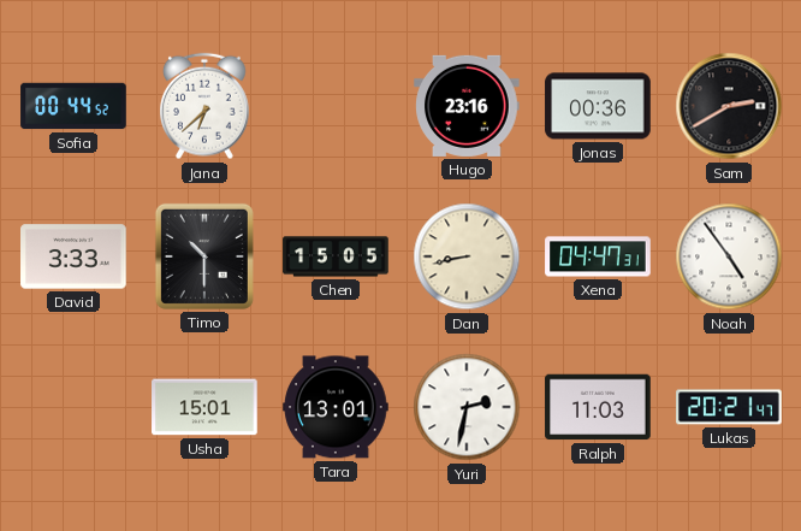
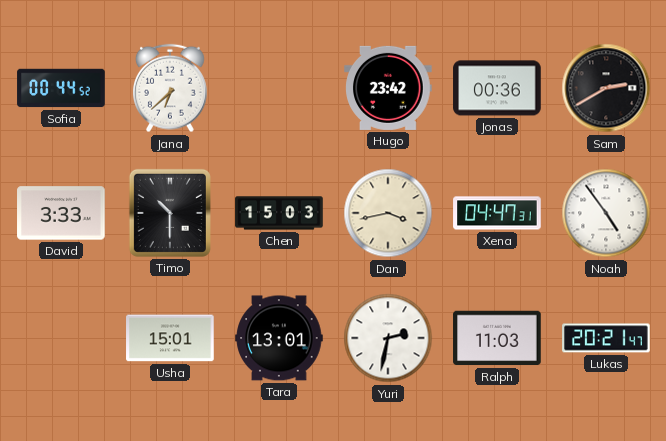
Hugo: 23:16 -> 23:42
Chen: 15:05 -> 15:03
Dan: 8:43 -> 3:43
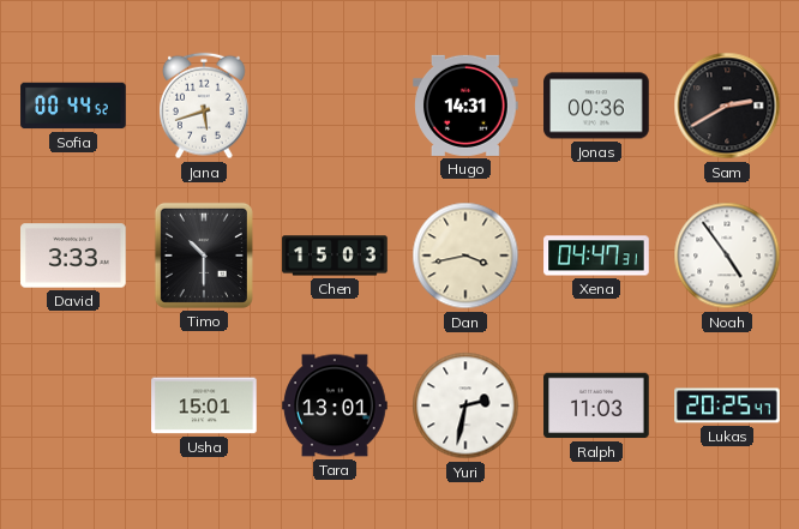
Jana: 6:38 -> 5:42
Hugo: 23:42 -> 14:31
Lukas: 20:21 -> 20:25
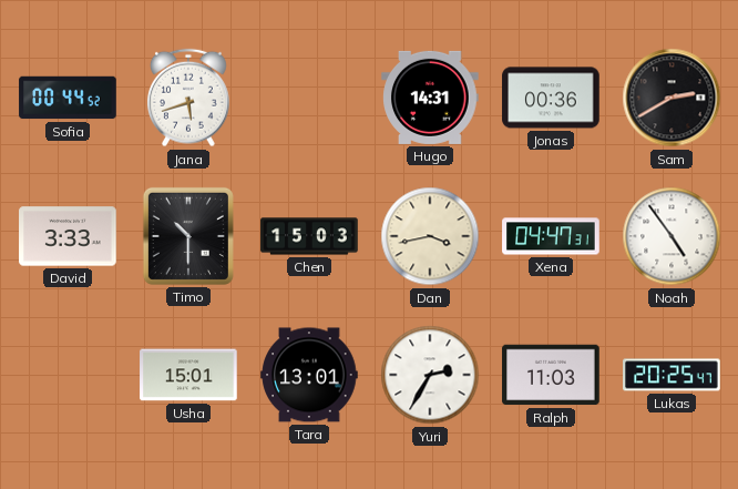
Yuri: 2:32 -> 2:35
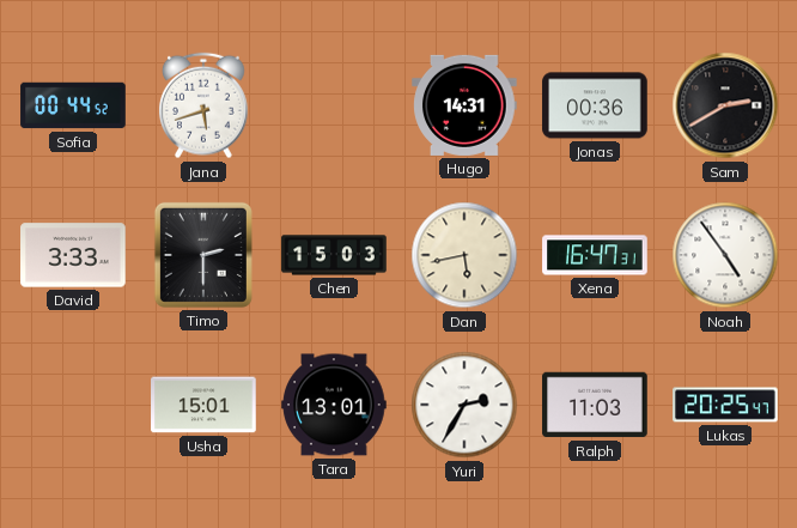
Timo: 10:30 -> 2:30
Dan: 3:43 -> 5:43
Xena: 04:47 -> 16:47
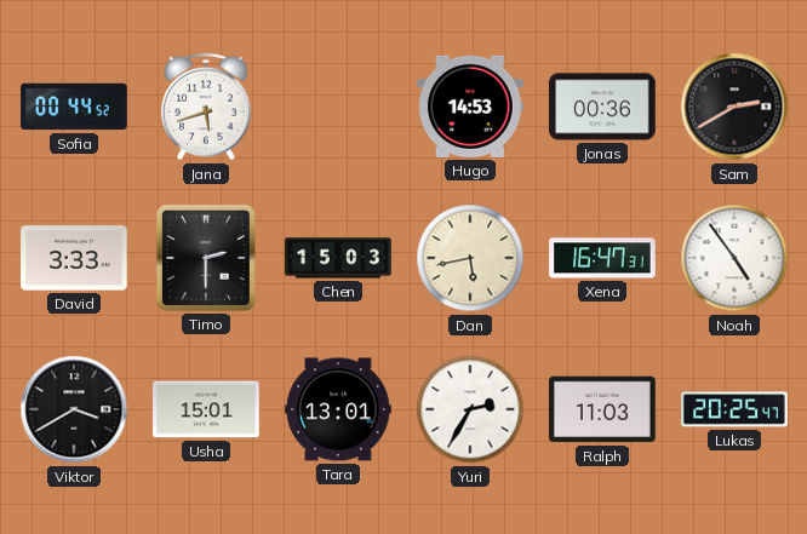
Hugo: 14:31 -> 14:53
Viktor: none -> 3:40
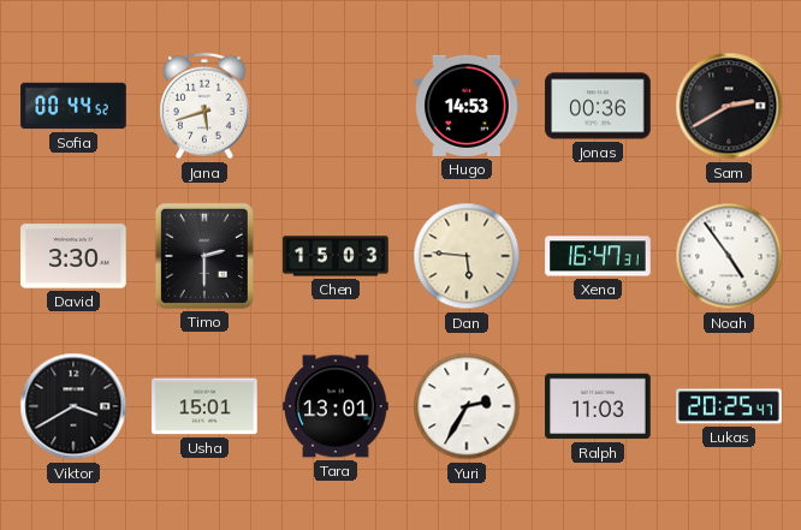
David: 3:33 -> 3:30
Dan: 5:43 -> 5:46
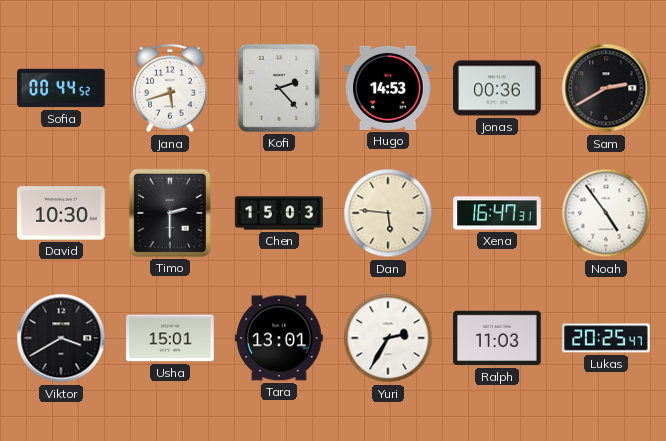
Kofi: none -> 2:23
David: 3:30 -> 10:30
